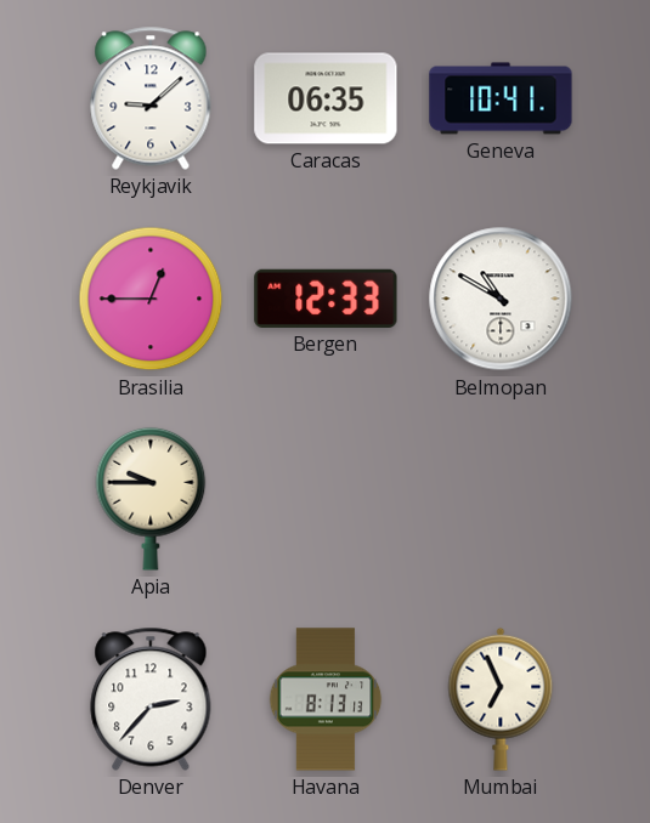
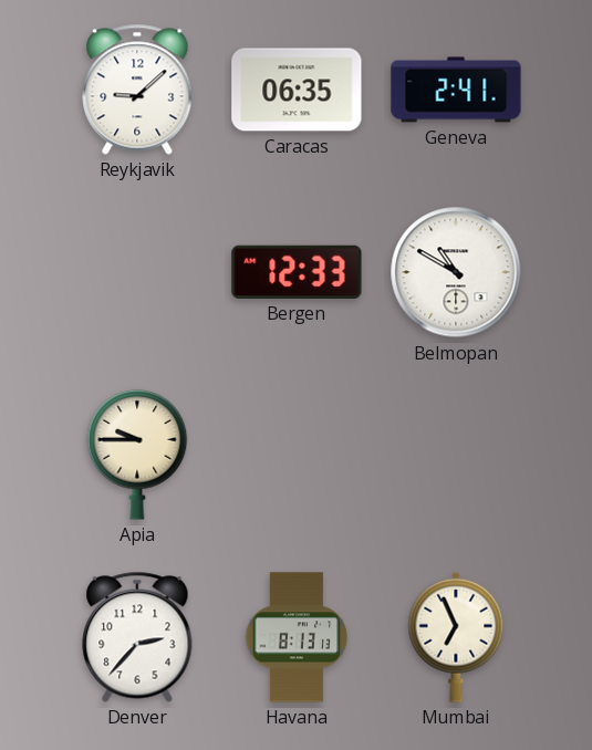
Geneva: 10:41 -> 2:41
Brasilia: 12:45 -> none
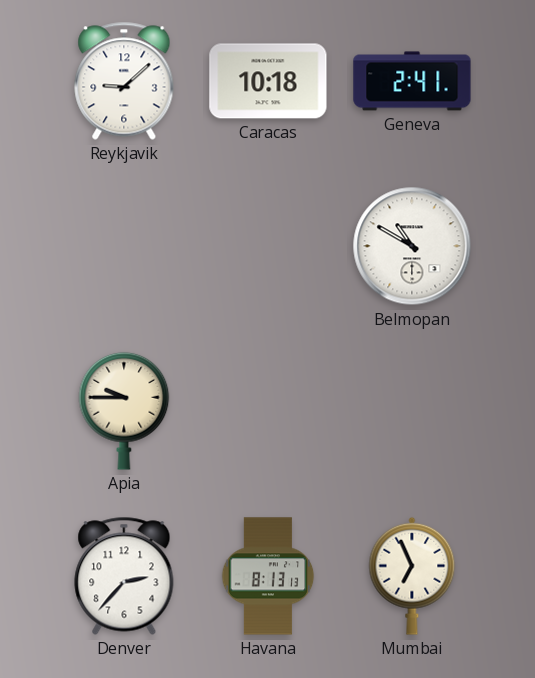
Caracas: 06:35 -> 10:18
Bergen: 12:33 -> none
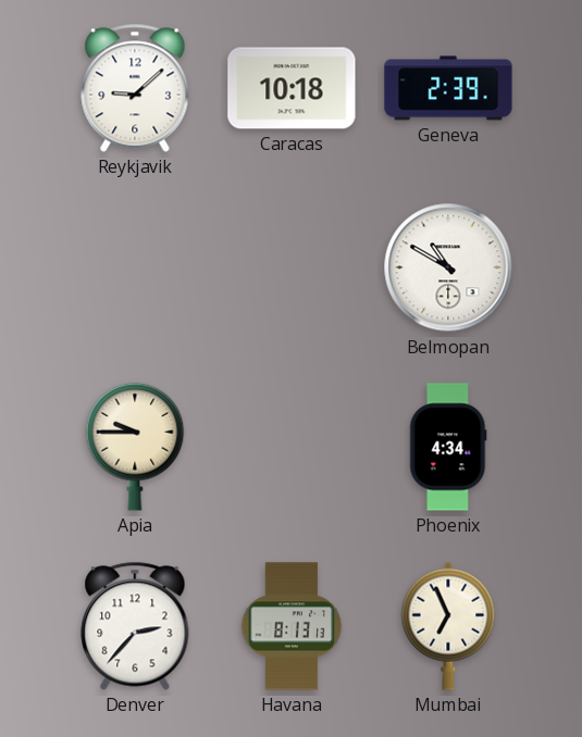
Geneva: 2:41 -> 2:39
Phoenix: none -> 4:34
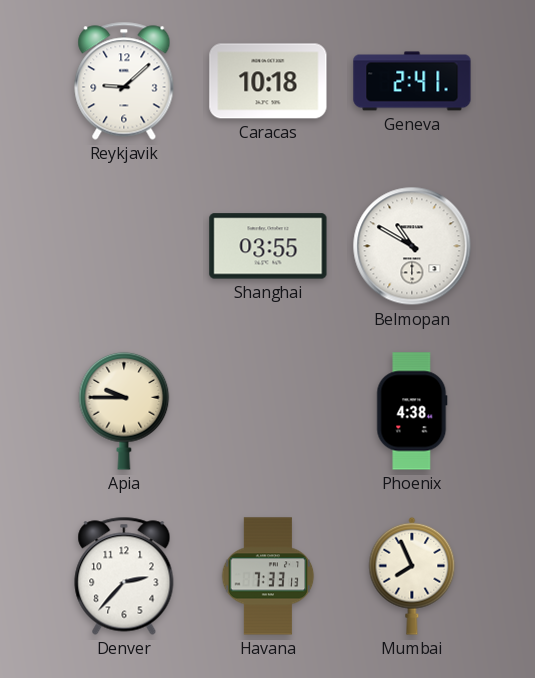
Geneva: 2:39 -> 2:41
Shanghai: none -> 03:55
Phoenix: 4:34 -> 4:38
Havana: 8:13 -> 7:33
Mumbai: 6:56 -> 7:56
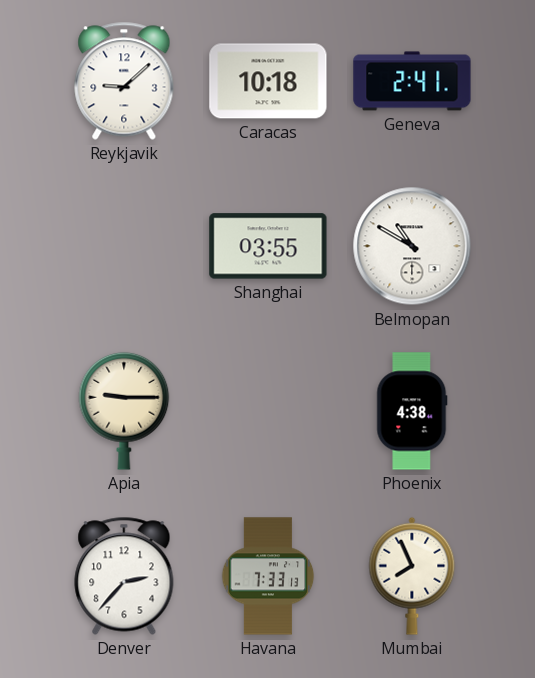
Apia: 9:45 -> 9:15
